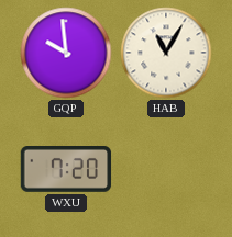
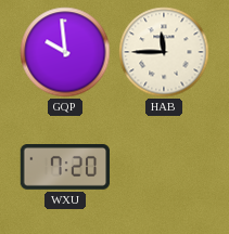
HAB: 11:05 -> 11:45
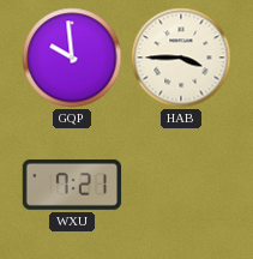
HAB: 11:45 -> 3:45
WXU: 7:20 -> 7:21
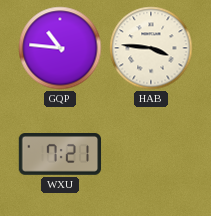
GQP: 9:59 -> 10:46
HAB: 3:45 -> 3:46
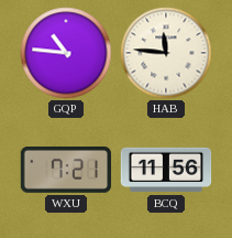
HAB: 3:46 -> 11:46
BCQ: none -> 11:56
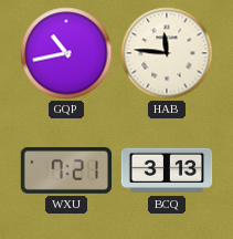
GQP: 10:46 -> 10:43
BCQ: 11:56 -> 3:13
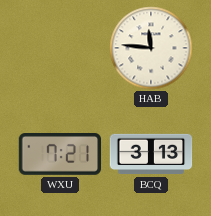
GQP: 10:43 -> none
